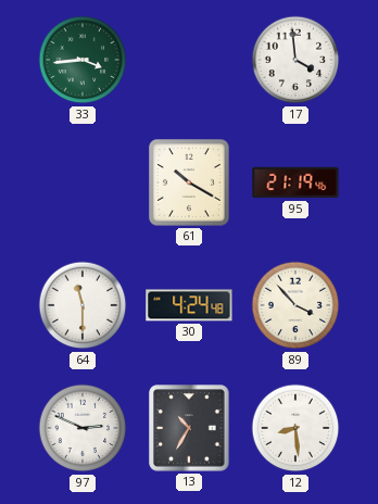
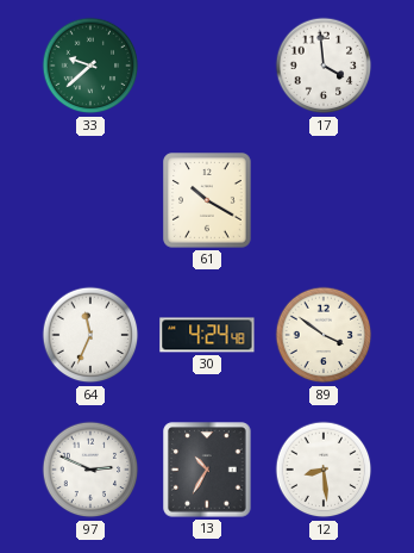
33: 3:44 -> 9:38
95: 21:19 -> none
64: 11:30 -> 11:34
89: 3:53 -> 3:51
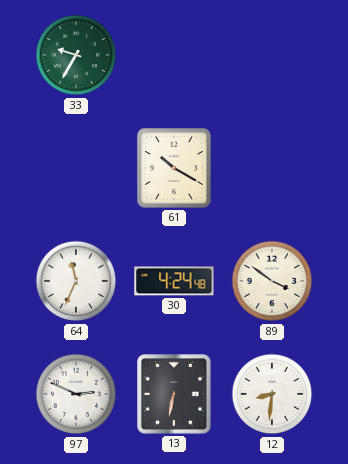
33: 9:38 -> 9:35
17: 3:59 -> none
13: 10:35 -> 6:32
12: 8:29 -> 8:31
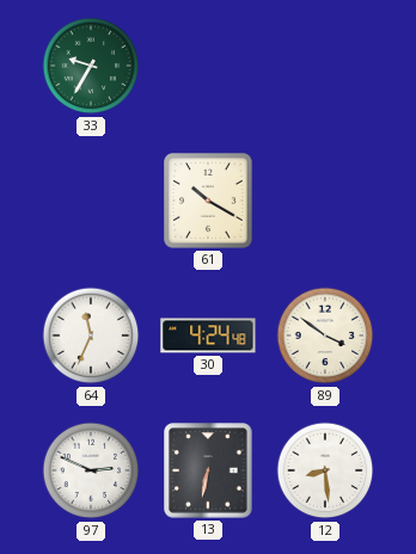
12: 8:31 -> 8:29
